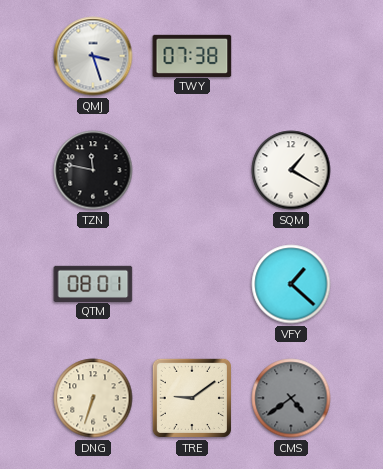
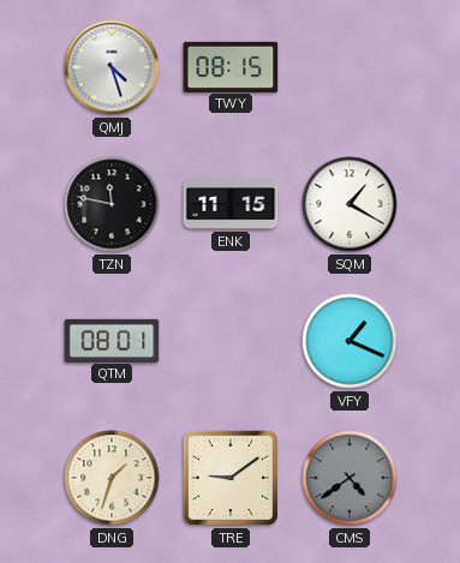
QMJ: 3:27 -> 4:27
TWY: 07:38 -> 08:15
ENK: none -> 11:15
VFY: 1:22 -> 1:19
DNG: 6:33 -> 1:33
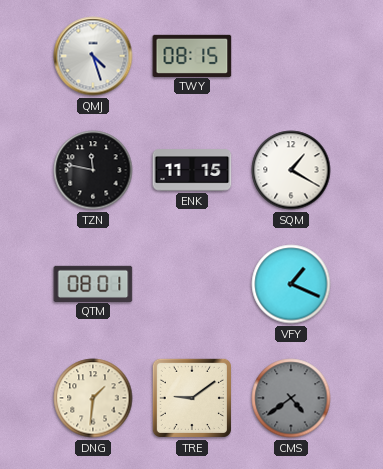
DNG: 1:33 -> 1:31
